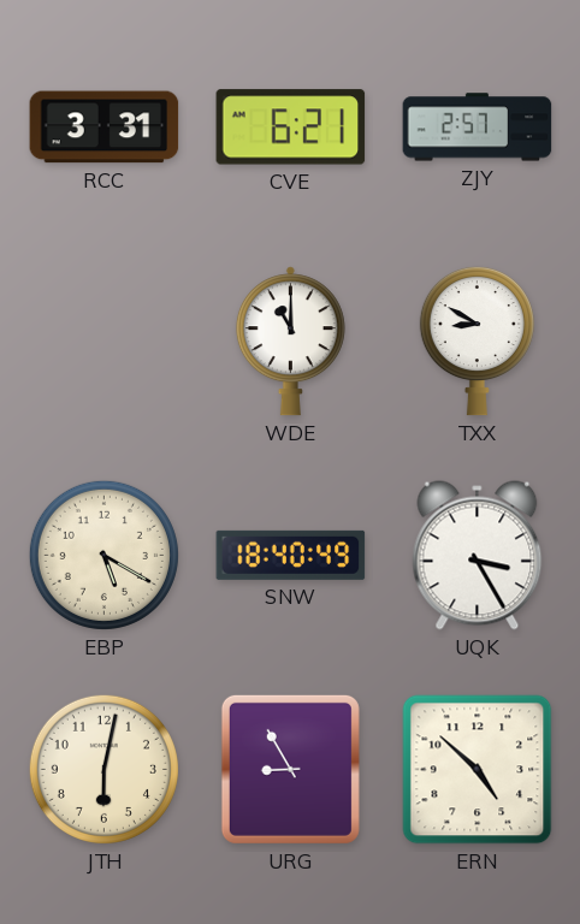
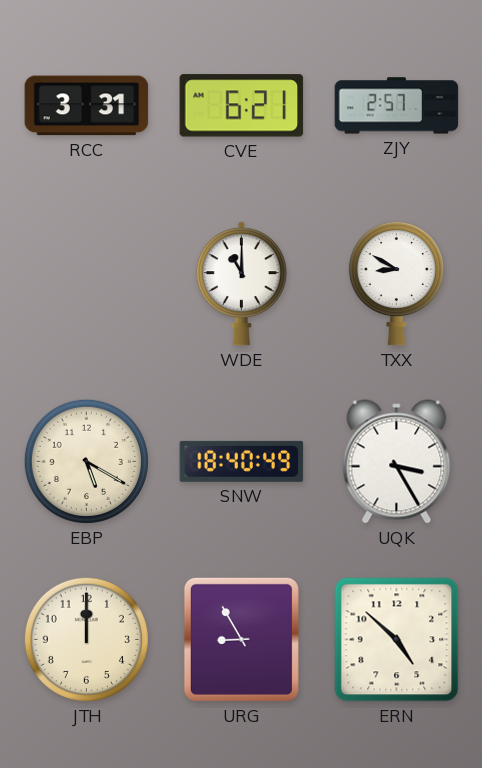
JTH: 6:02 -> 12:00
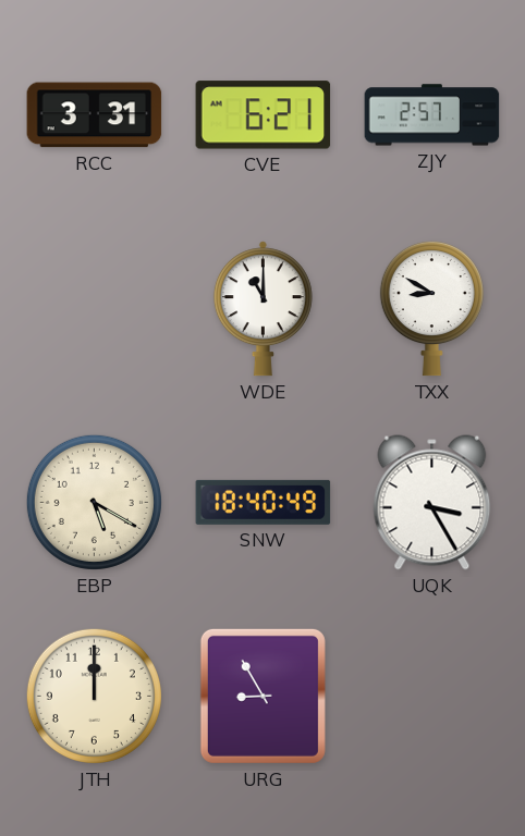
ERN: 4:52 -> none
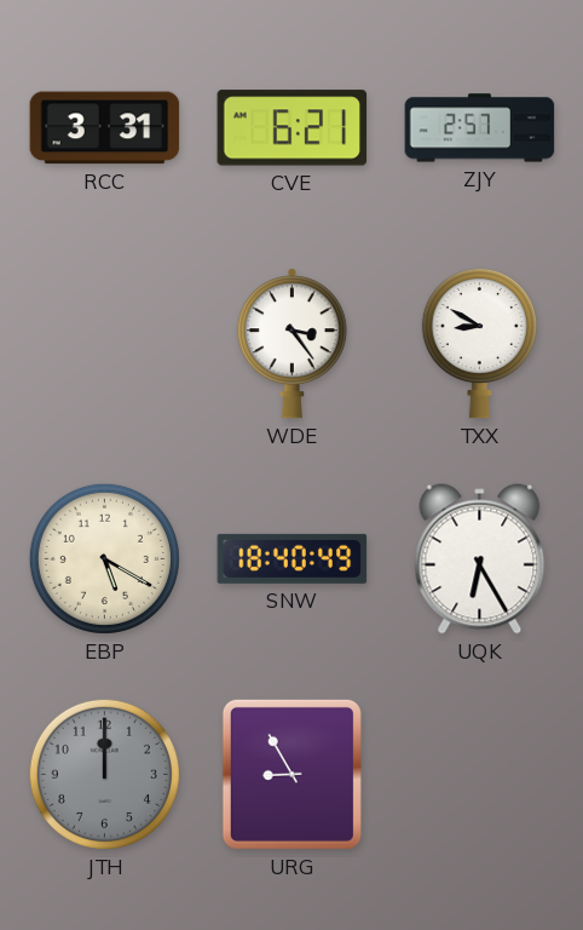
WDE: 11:00 -> 3:24
UQK: 3:25 -> 6:25
JTH dial: cream -> grey
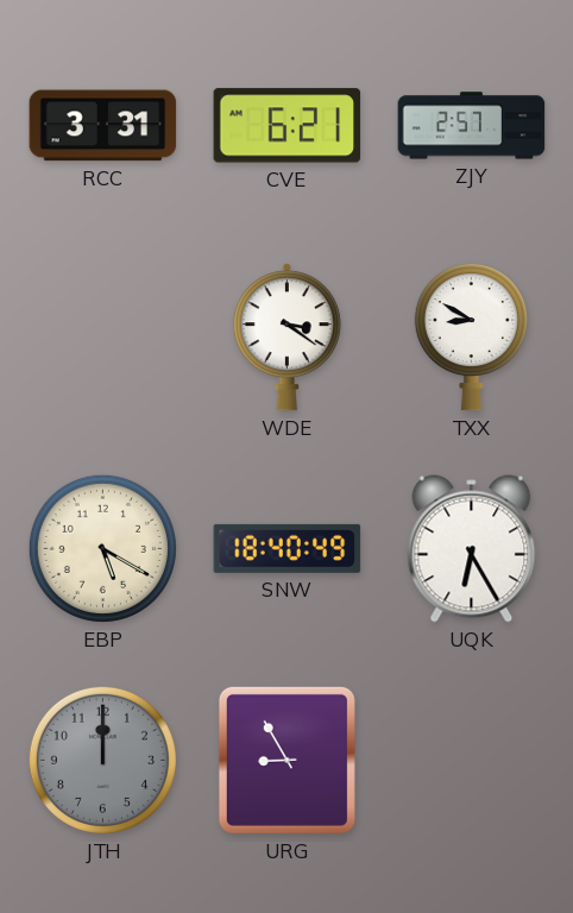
WDE: 3:24 -> 3:21
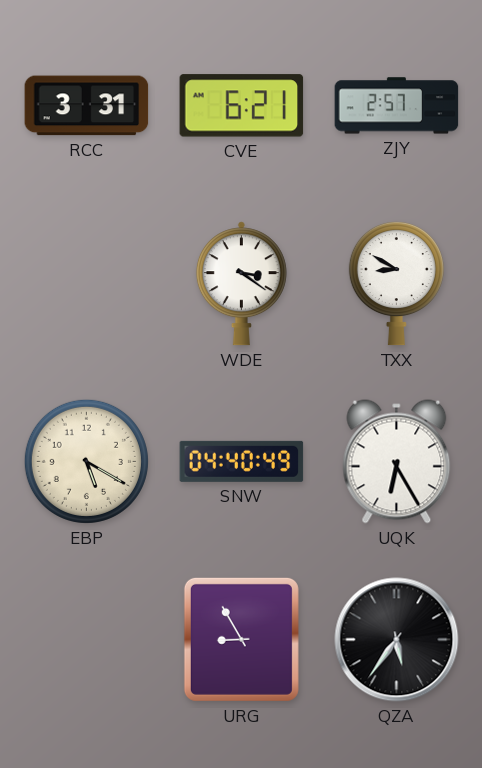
SNW: 18:40 -> 04:40
JTH: 12:00 -> none
QZA: none -> 5:36
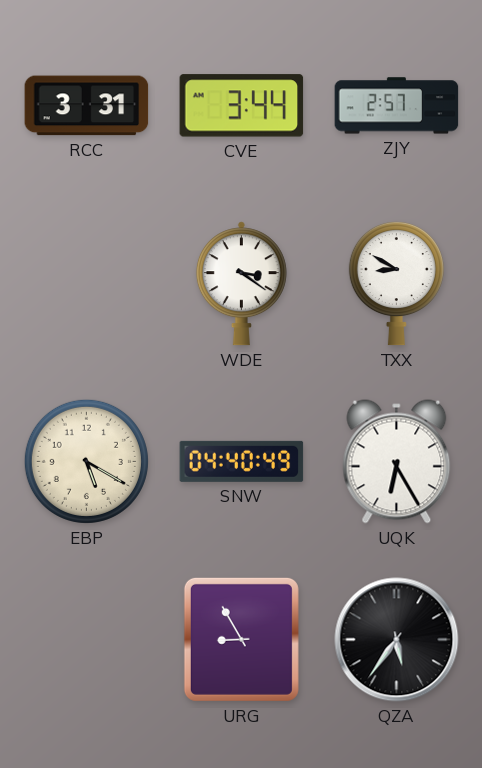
CVE: 6:21 -> 3:44
